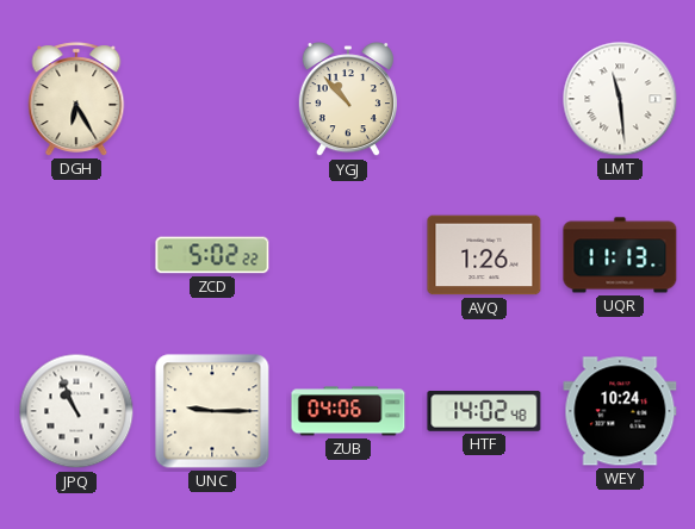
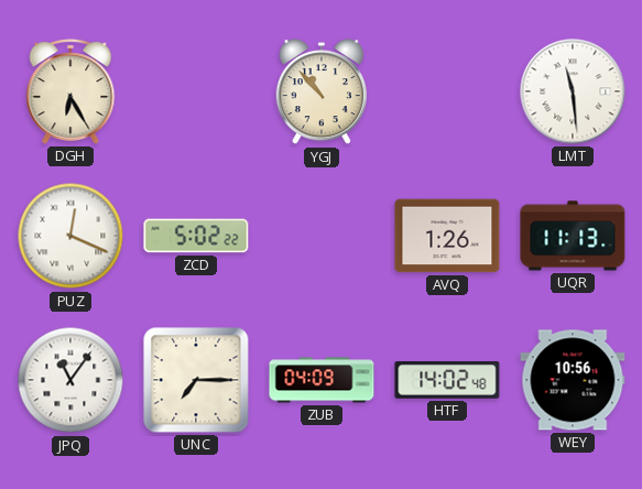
PUZ: none -> 12:19
JPQ: 10:56 -> 11:06
UNC: 9:15 -> 7:15
ZUB: 04:06 -> 04:09
WEY: 10:24 -> 10:56
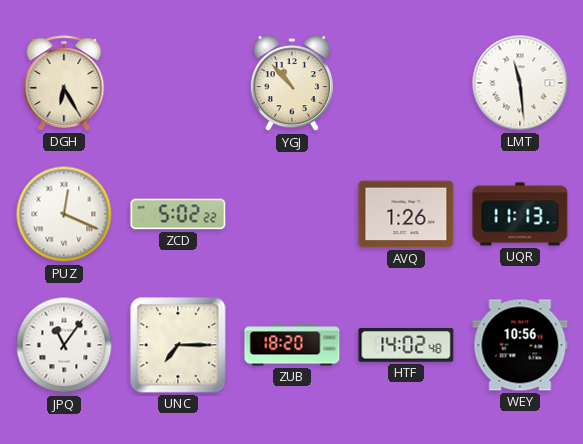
ZUB: 04:09 -> 18:20
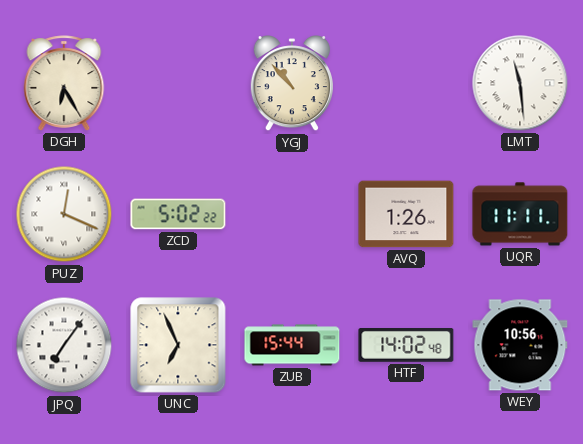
UQR: 11:13 -> 11:11
JPQ: 11:06 -> 7:06
UNC: 7:15 -> 6:56
ZUB: 18:20 -> 15:44
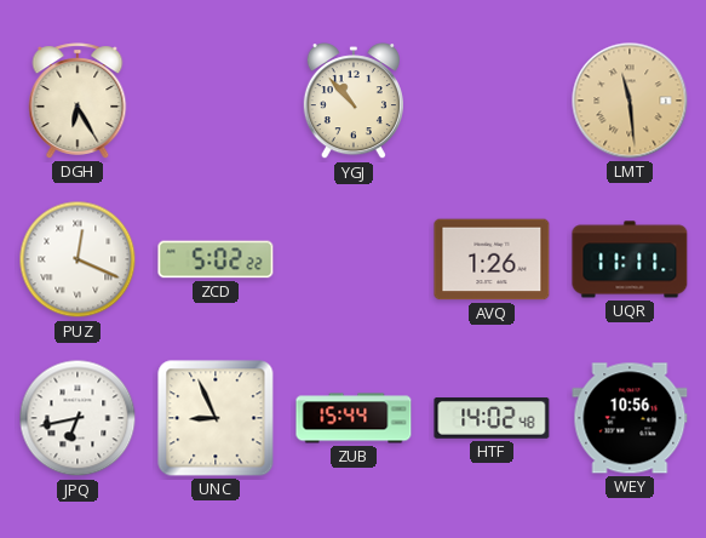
LMT dial: white -> champagne
JPQ: 7:06 -> 6:43
UNC: 6:56 -> 8:56
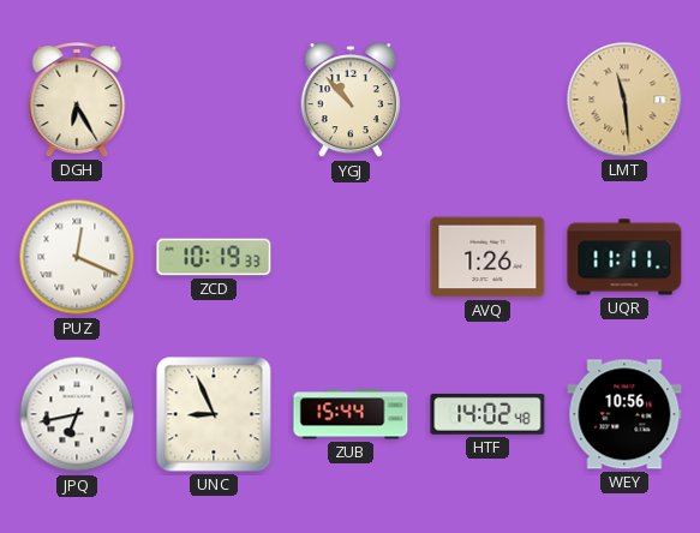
ZCD: 5:02 -> 10:19
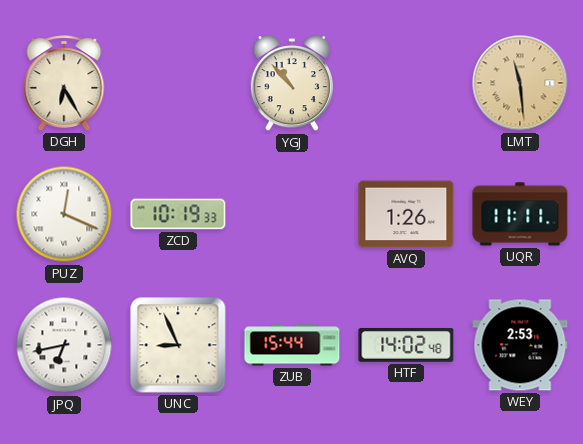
WEY: 10:56 -> 2:53
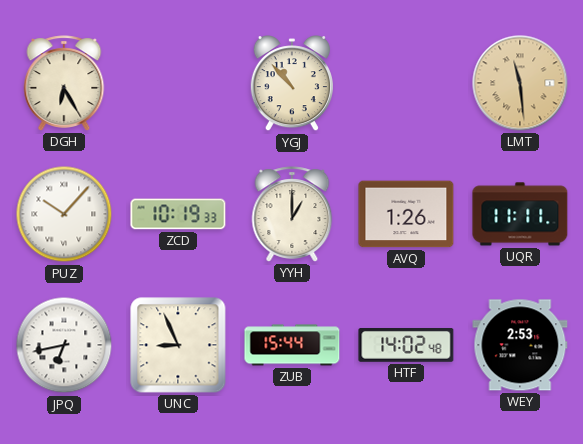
PUZ: 12:19 -> 10:07
YYH: none -> 1:00
